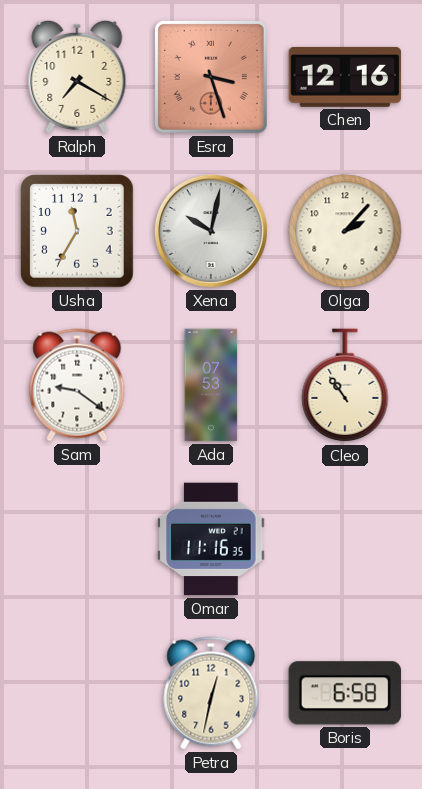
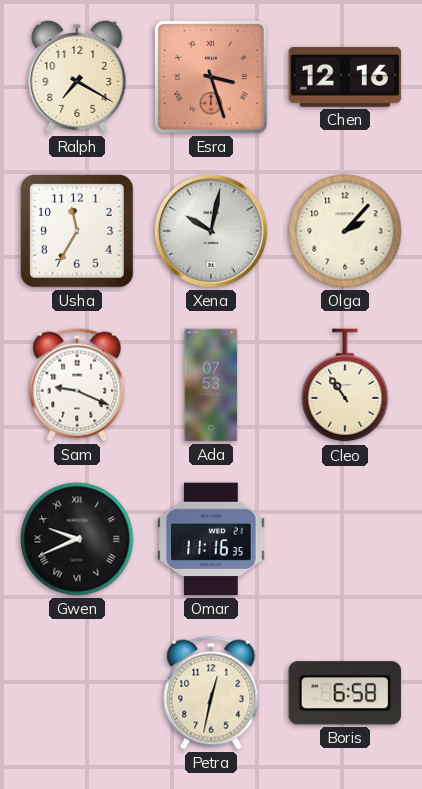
Sam: 9:21 -> 9:19
Gwen: none -> 9:41
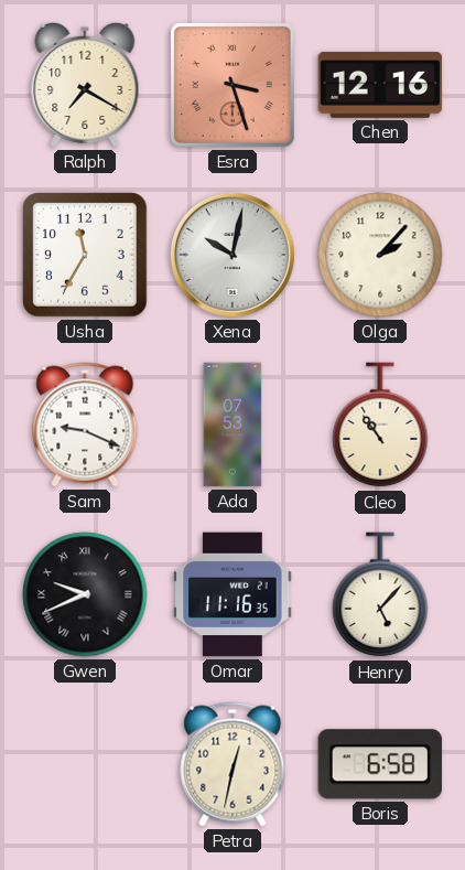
Henry: none -> 5:07
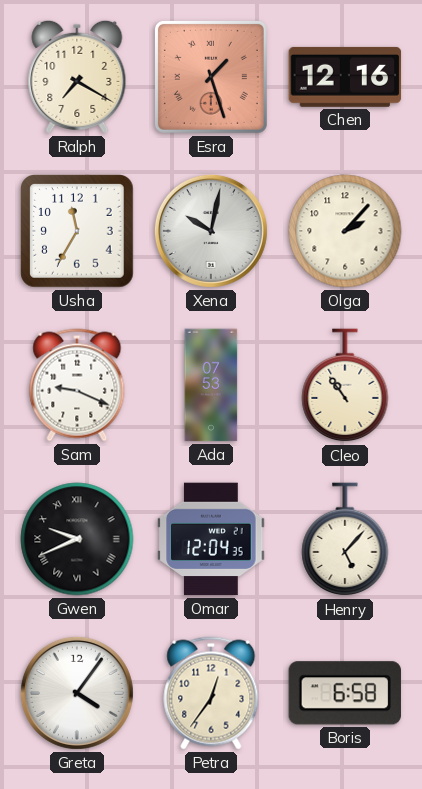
Esra: 3:27 -> 1:27
Omar: 11:16 -> 12:04
Greta: none -> 4:06
Petra: 12:32 -> 12:36
